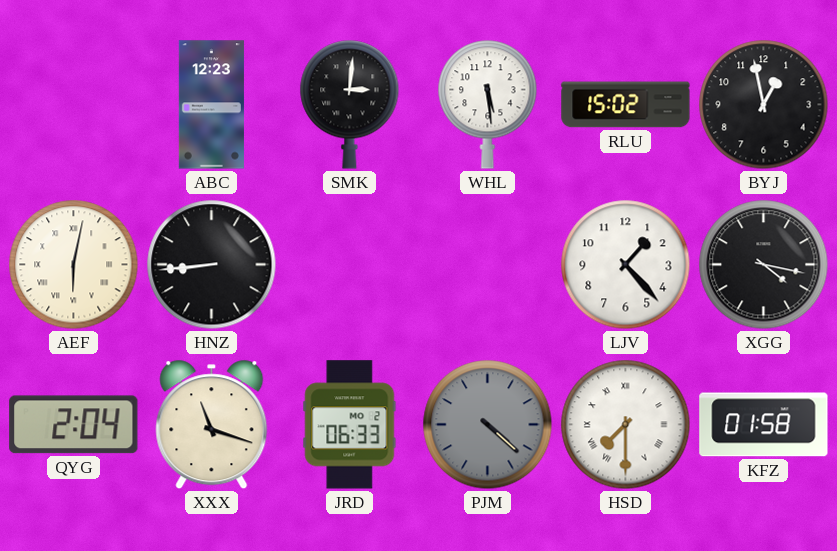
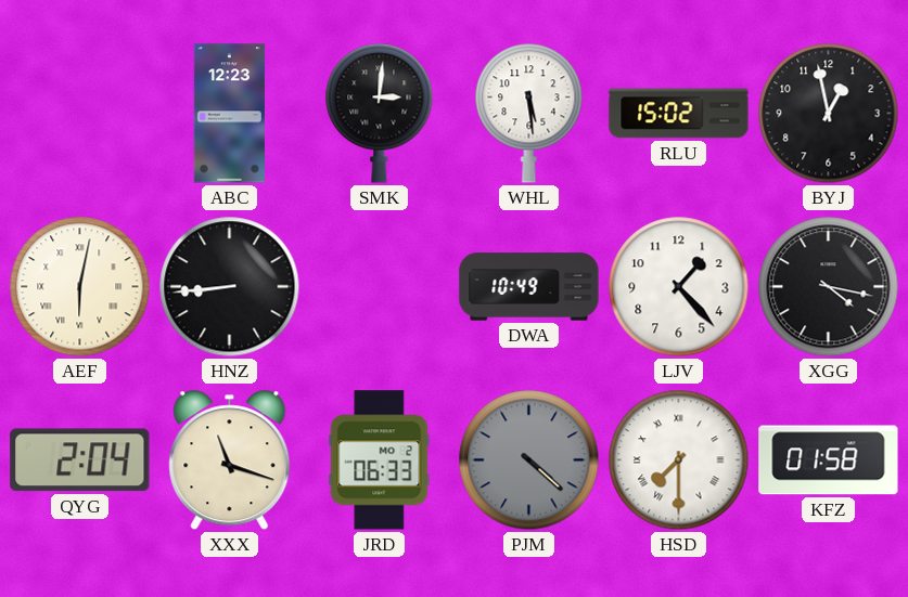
DWA: none -> 10:49
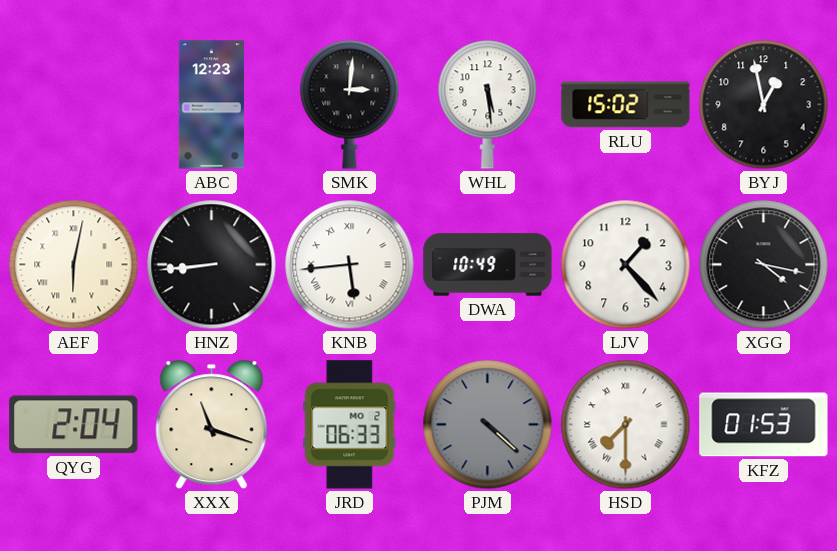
KNB: none -> 5:44
KFZ: 01:58 -> 01:53
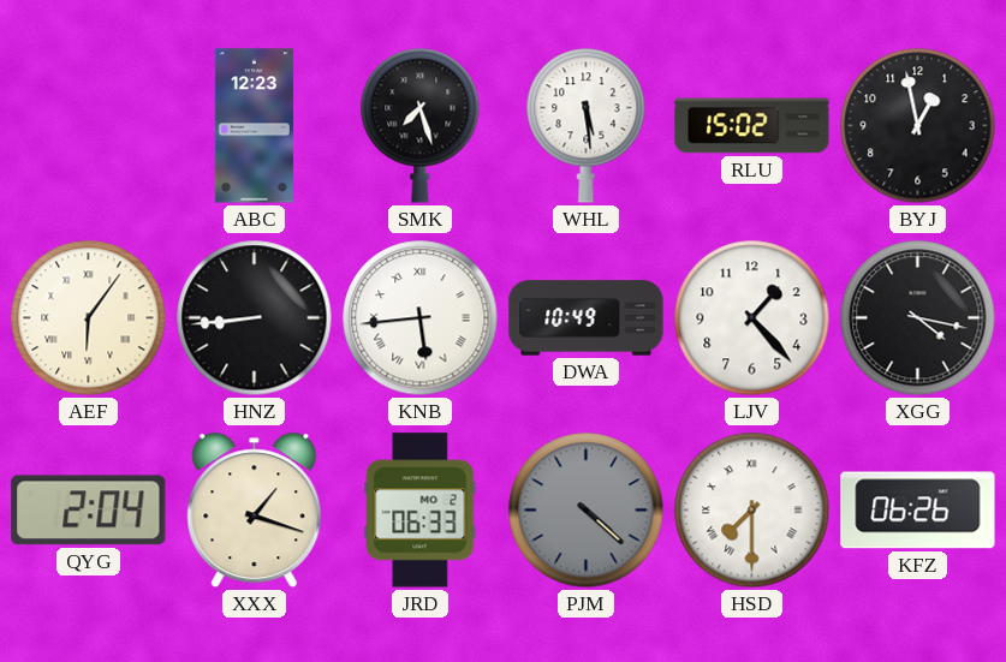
SMK: 3:01 -> 7:27
AEF: 6:02 -> 6:06
XXX: 11:18 -> 1:18
KFZ: 01:53 -> 06:26
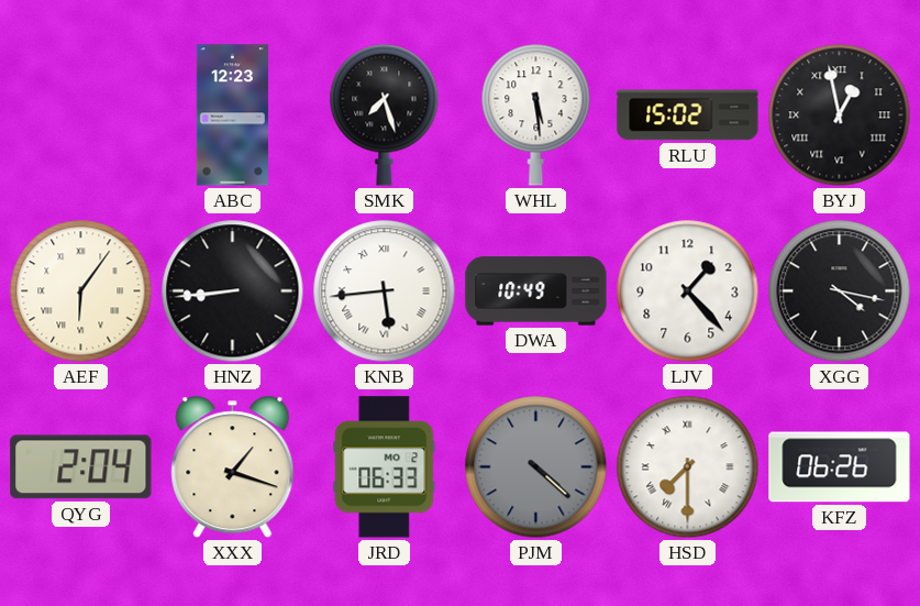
BYJ numerals: Arabic -> Roman
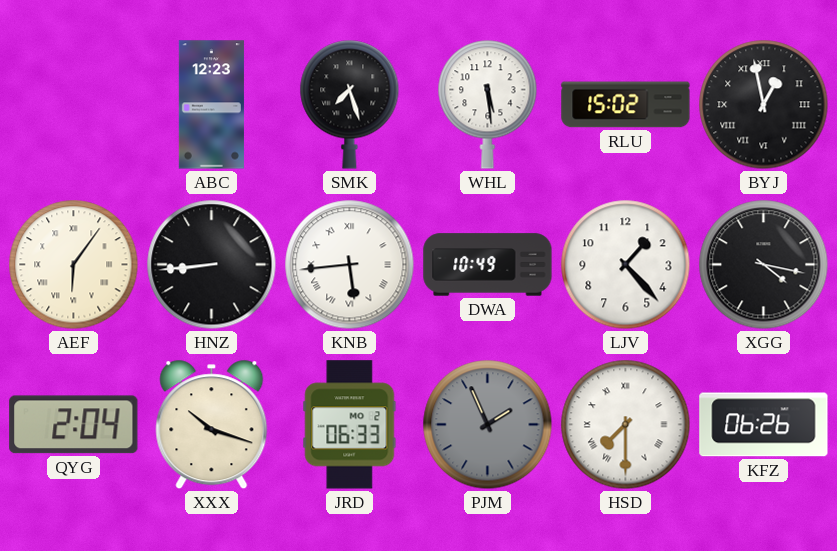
XXX: 1:18 -> 10:18
PJM: 4:22 -> 1:56
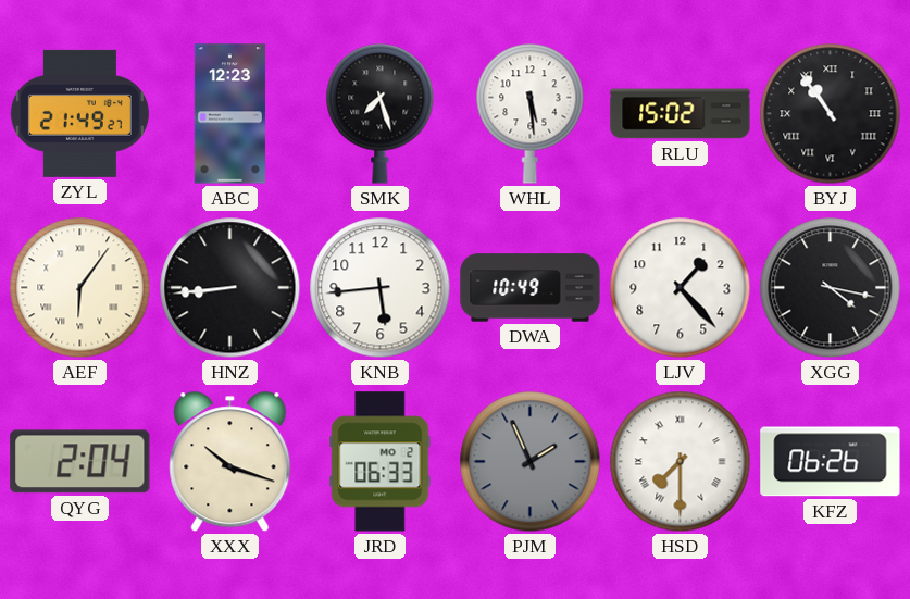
ZYL: none -> 21:49
BYJ: 12:58 -> 10:54
KNB numerals: Roman -> Arabic
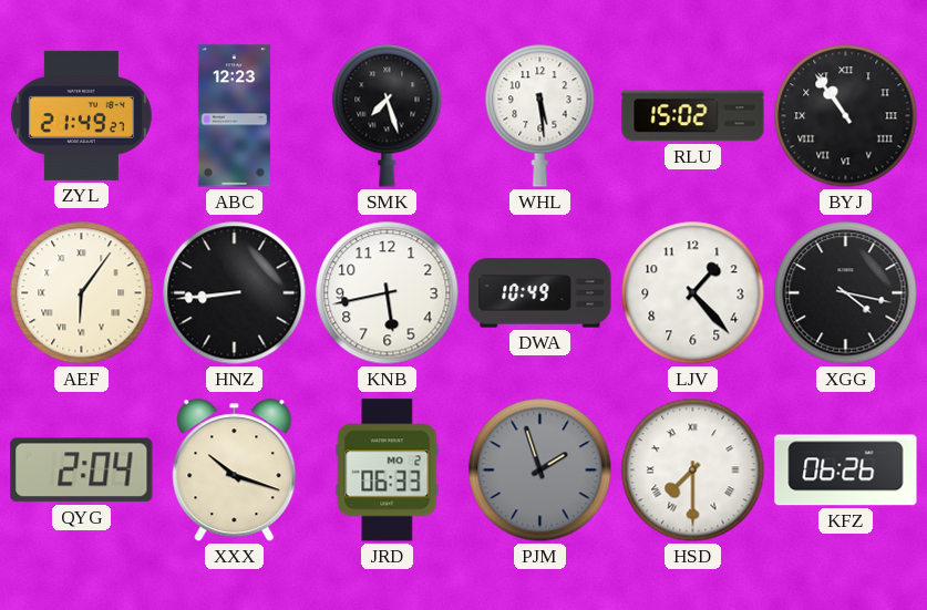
KNB: 5:44 -> 5:43
PJM: 1:56 -> 1:57
